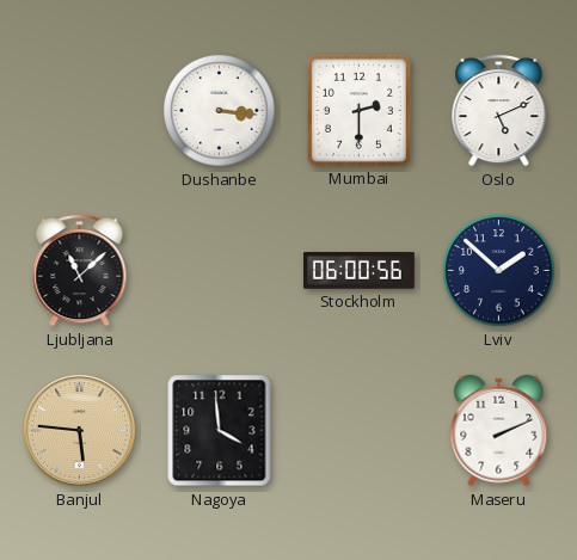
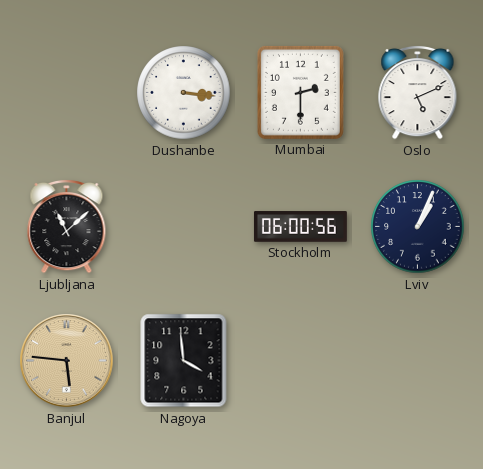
Lviv: 1:52 -> 1:04
Maseru: 2:11 -> none
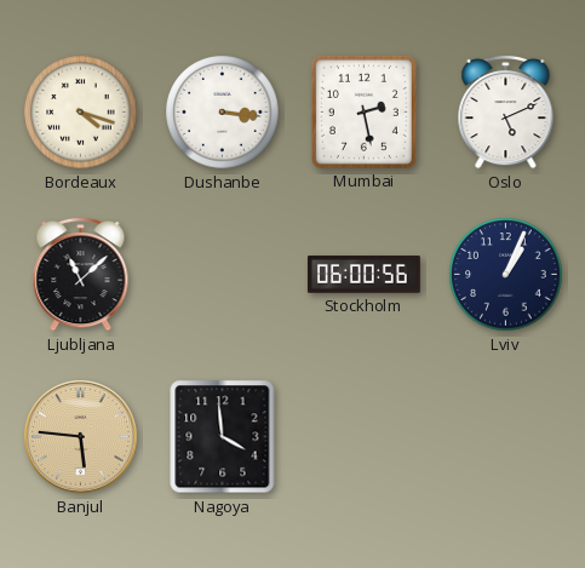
Bordeaux: none -> 4:18
Mumbai: 2:30 -> 2:28
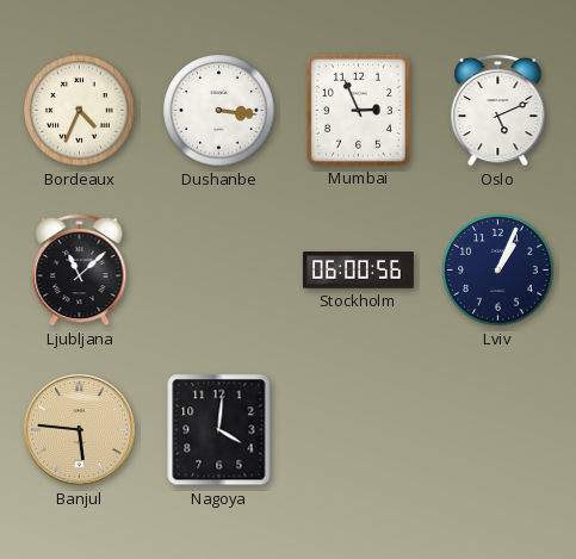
Bordeaux: 4:18 -> 4:34
Mumbai: 2:28 -> 2:56
Nagoya: 3:59 -> 4:01
